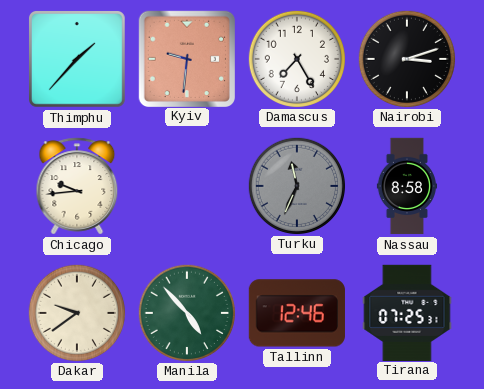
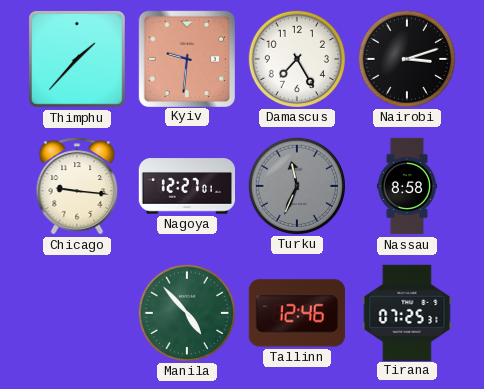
Chicago: 9:44 -> 9:16
Nagoya: none -> 12:27
Dakar: 9:39 -> none
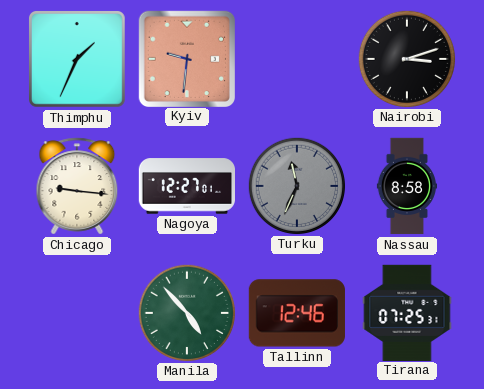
Thimphu: 1:37 -> 1:34
Damascus: 7:25 -> none
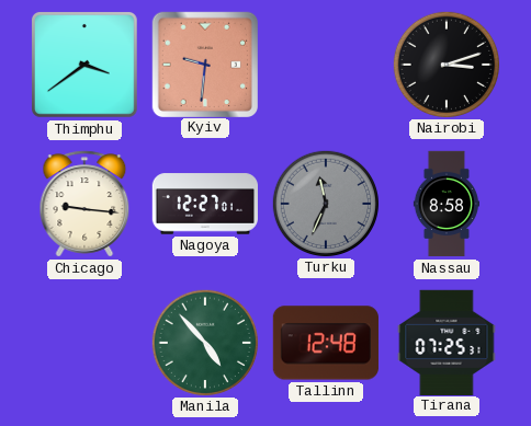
Thimphu: 1:34 -> 3:39
Tallinn: 12:46 -> 12:48
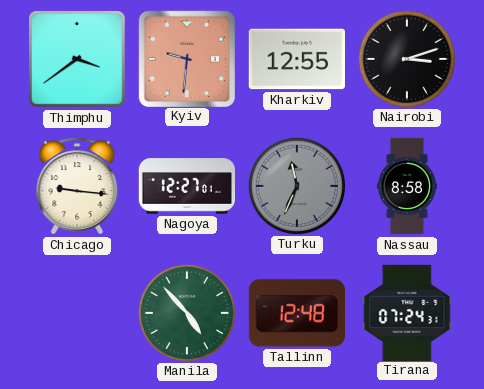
Kharkiv: none -> 12:55
Tirana: 07:25 -> 07:24
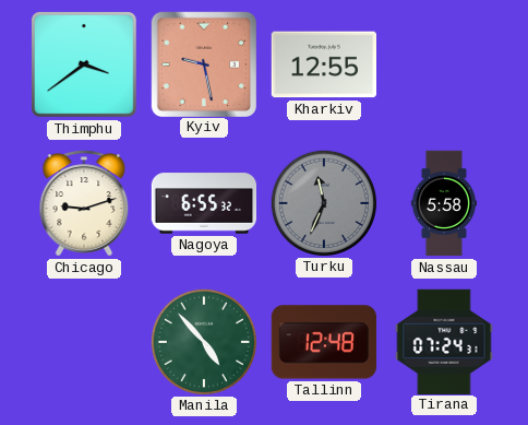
Kyiv: 9:31 -> 9:28
Nairobi: 3:12 -> none
Chicago: 9:16 -> 9:12
Nagoya: 12:27 -> 6:55
Nassau: 8:58 -> 5:58
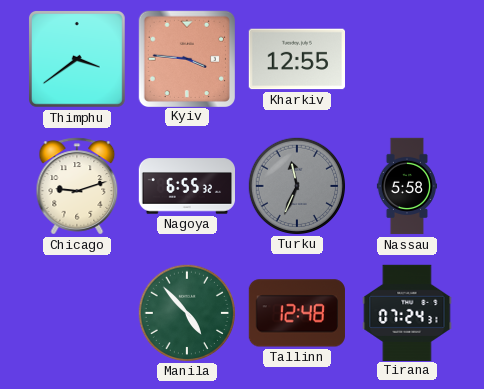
Kyiv: 9:28 -> 3:46
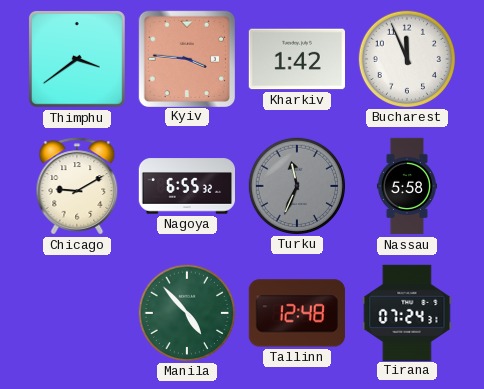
Kharkiv: 12:55 -> 1:42
Bucharest: none -> 11:56
Chicago: 9:12 -> 9:10
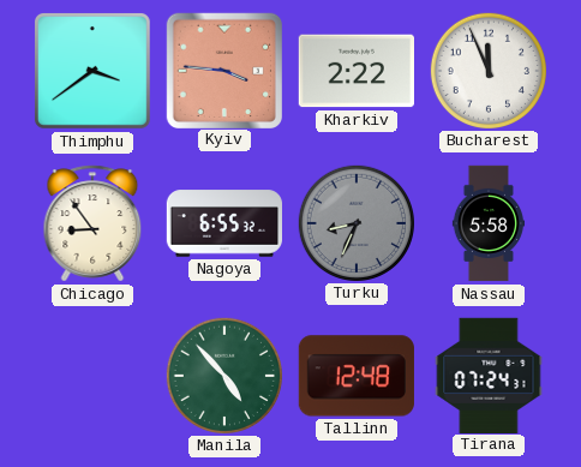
Kharkiv: 1:42 -> 2:22
Chicago: 9:10 -> 8:54
Turku: 11:34 -> 8:34
